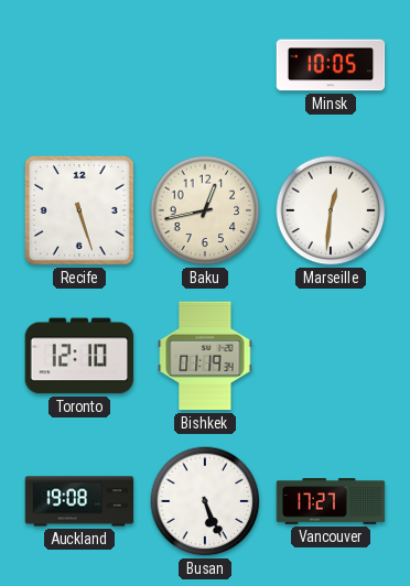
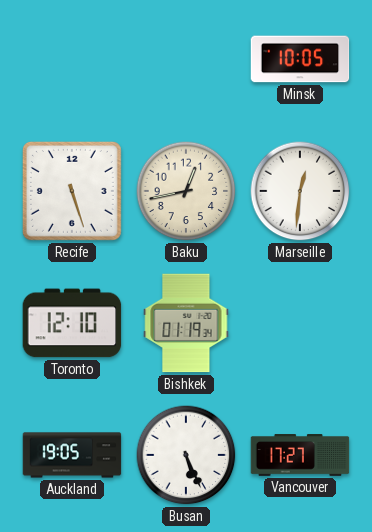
Auckland: 19:08 -> 19:05
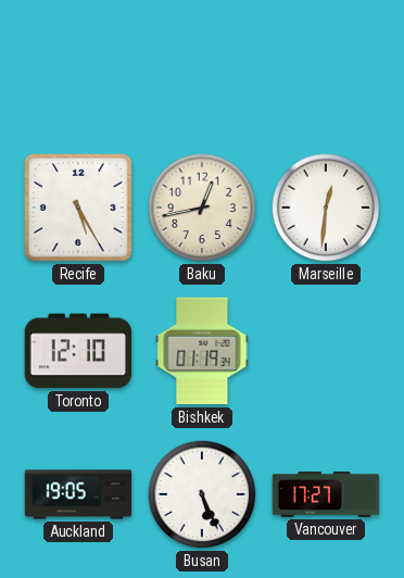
Minsk: 10:05 -> none
Recife: 5:27 -> 5:25
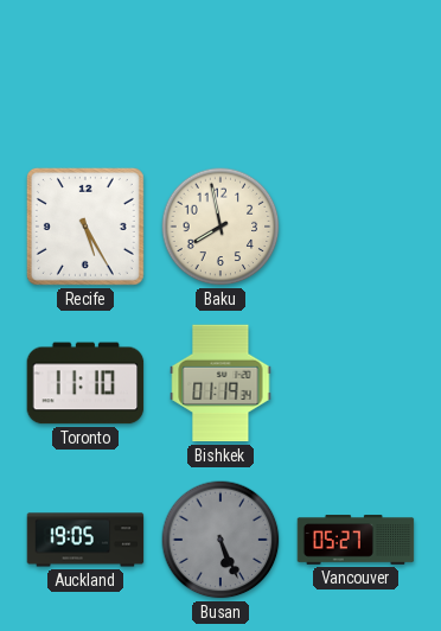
Baku: 12:43 -> 7:58
Marseille: 12:31 -> none
Toronto: 12:10 -> 11:10
Busan dial: white -> grey
Vancouver: 17:27 -> 05:27
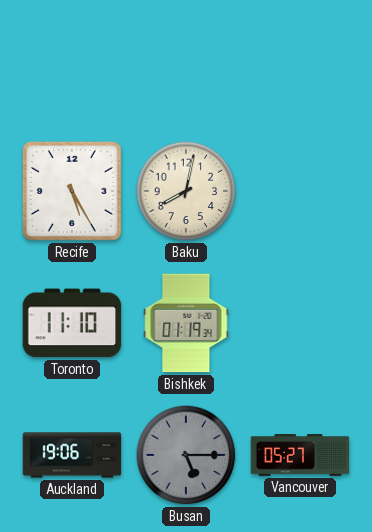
Baku: 7:58 -> 8:02
Auckland: 19:05 -> 19:06
Busan: 5:26 -> 5:15
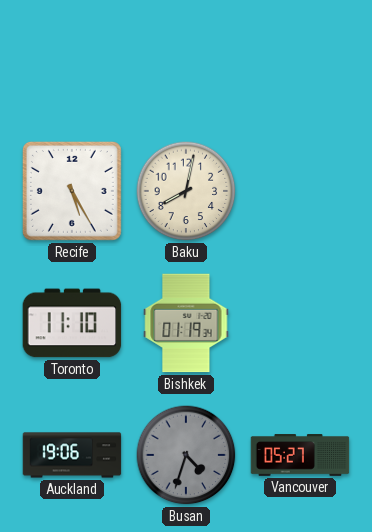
Busan: 5:15 -> 4:33
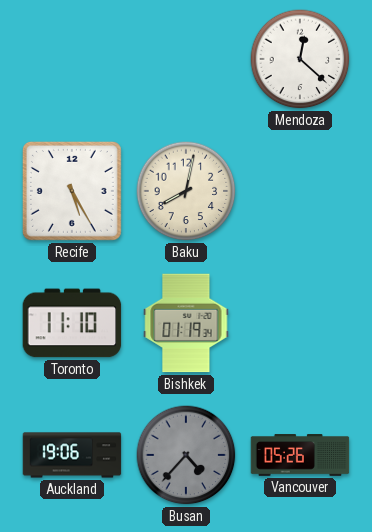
Mendoza: none -> 12:22
Busan: 4:33 -> 4:37
Vancouver: 05:27 -> 05:26
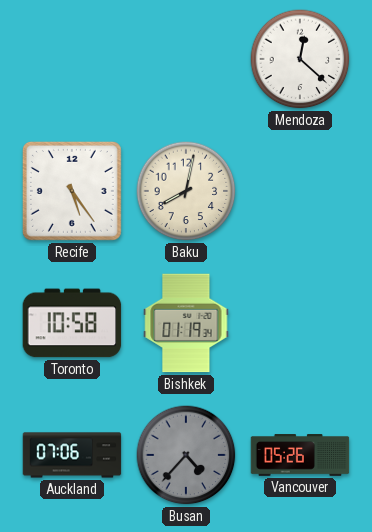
Recife: 5:25 -> 5:24
Toronto: 11:10 -> 10:58
Auckland: 19:06 -> 07:06
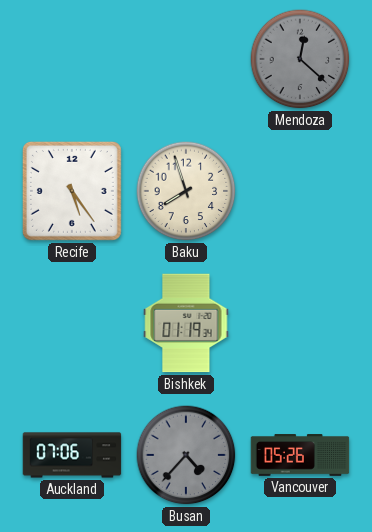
Mendoza dial: white -> grey
Baku: 8:02 -> 7:57
Toronto: 10:58 -> none
